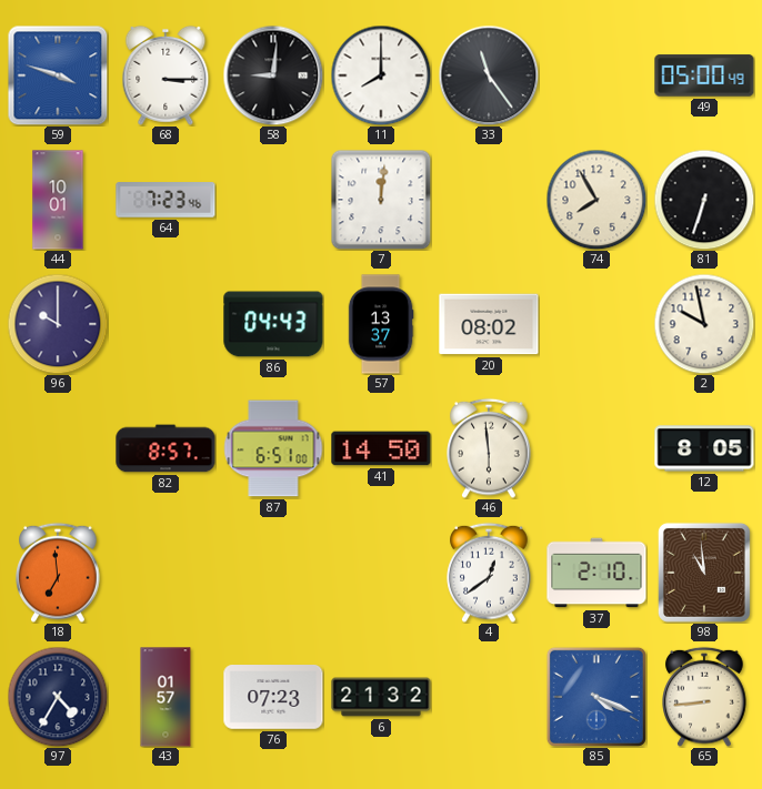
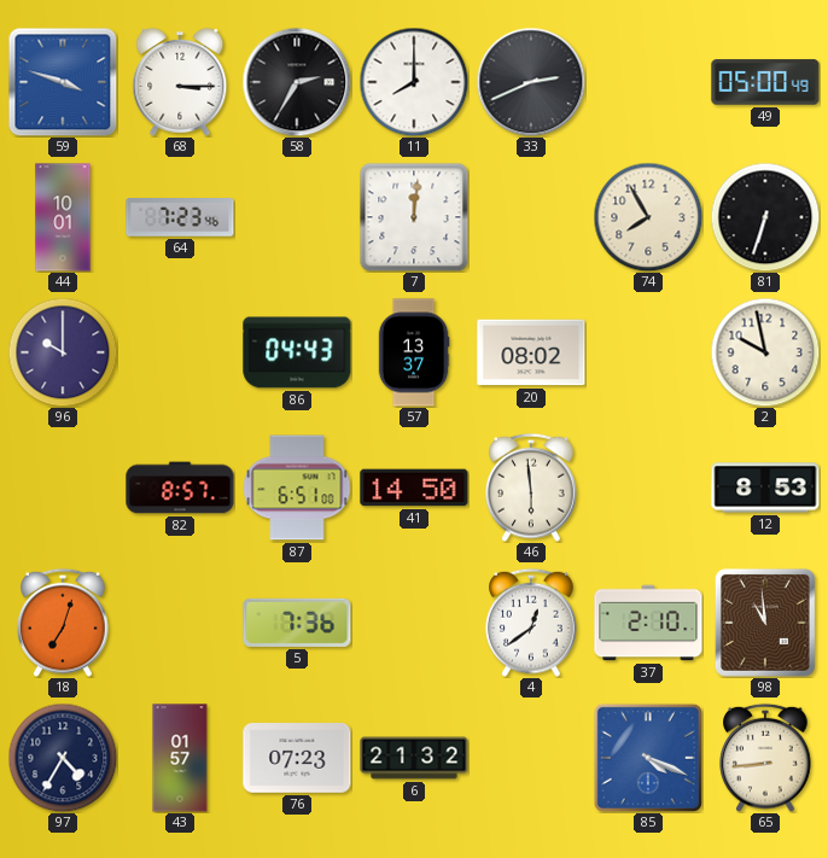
58: 9:01 -> 2:35
33: 11:24 -> 2:41
12: 8:05 -> 8:53
18: 6:59 -> 7:03
5: none -> 7:36
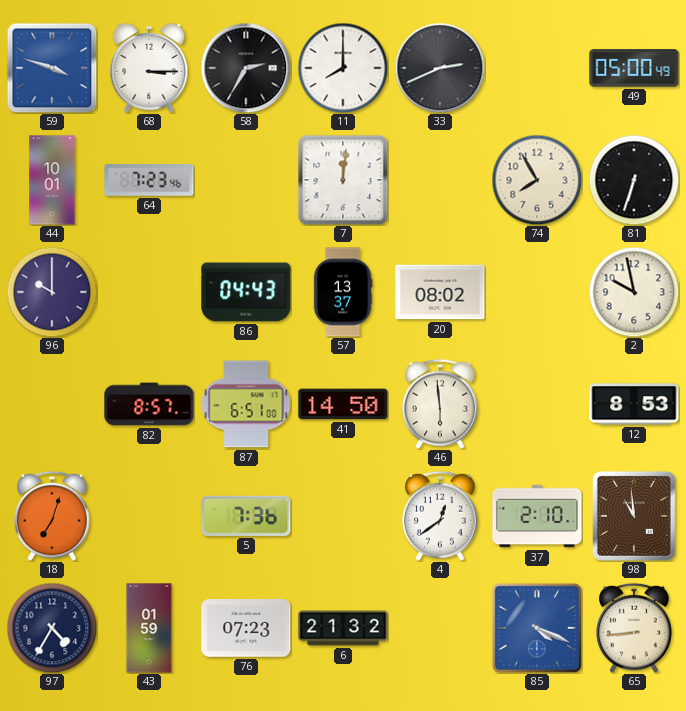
43: 01:57 -> 01:59
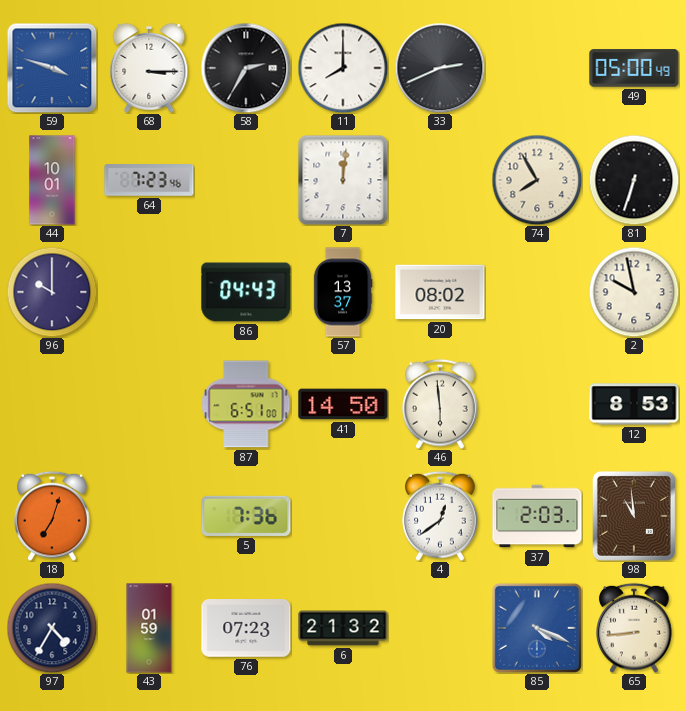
82: 8:57 -> none
37: 2:10 -> 2:03
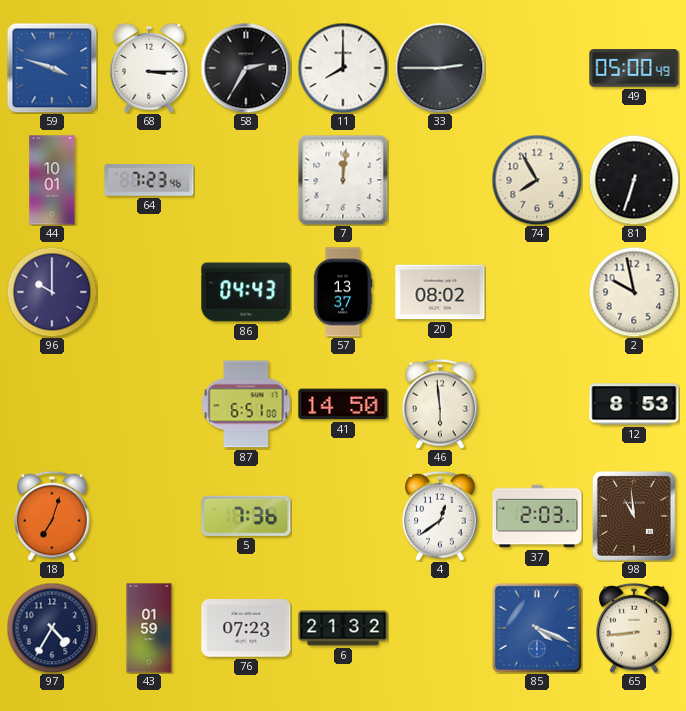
33: 2:41 -> 2:45
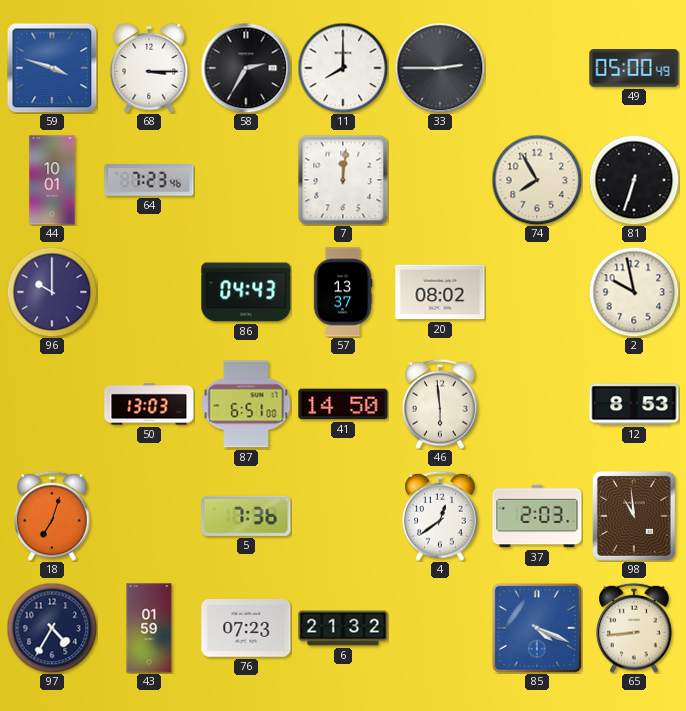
50: none -> 13:03
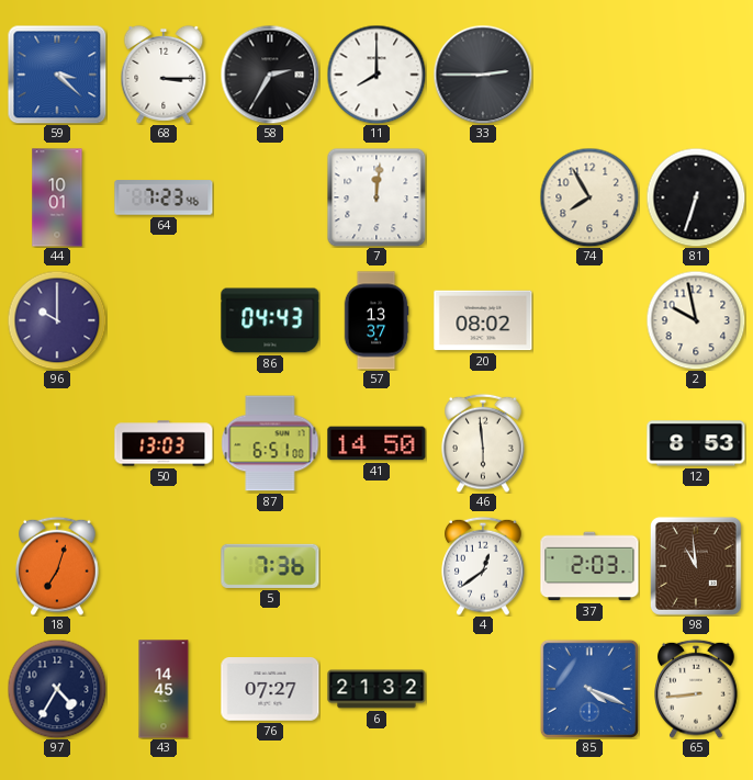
59: 3:48 -> 3:22
49: 05:00 -> none
43: 01:59 -> 14:45
76: 07:23 -> 07:27
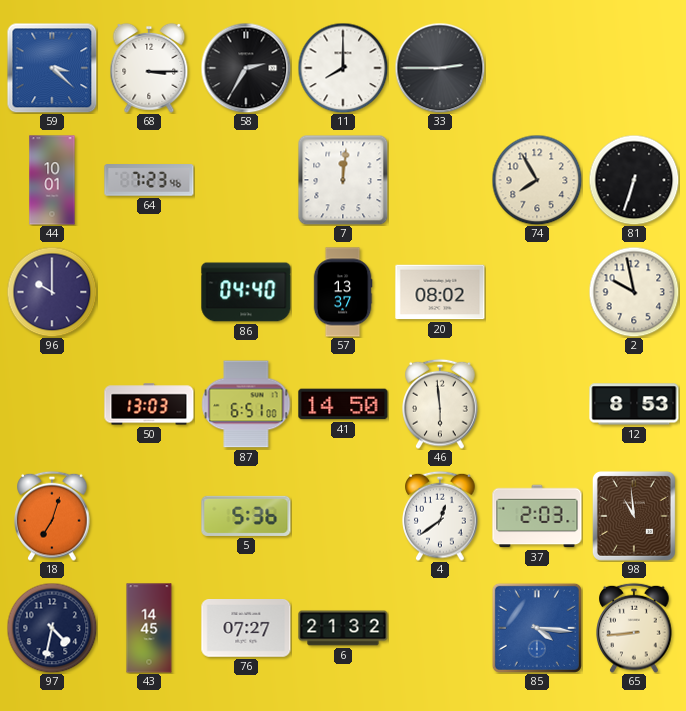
86: 04:43 -> 04:40
5: 7:36 -> 5:36
97: 4:35 -> 4:32
85: 4:19 -> 4:16
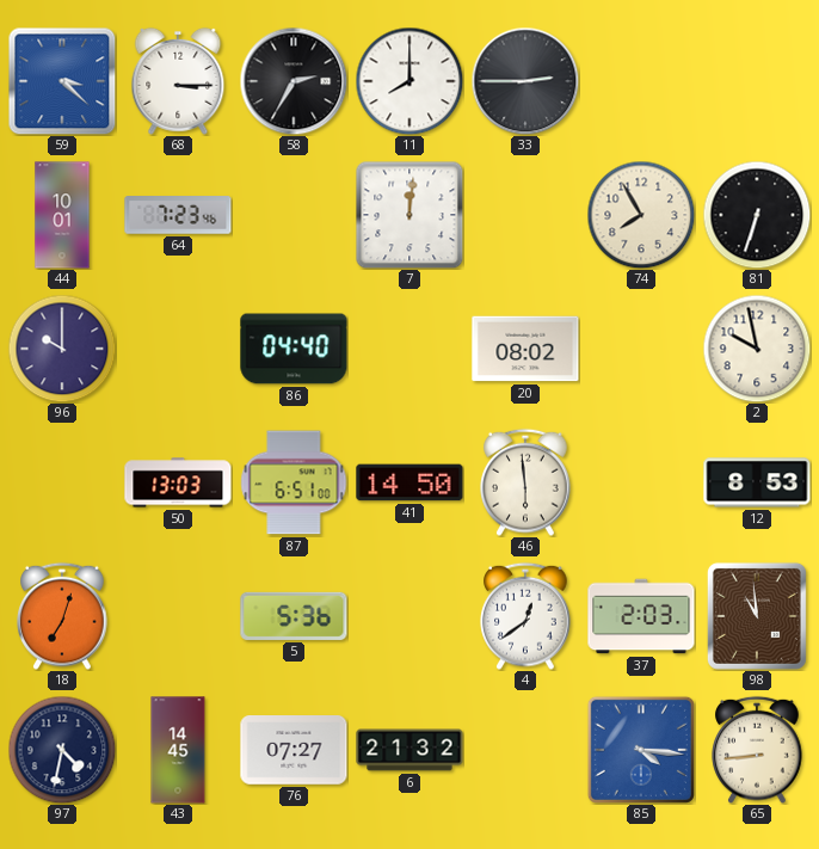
57: 13:37 -> none
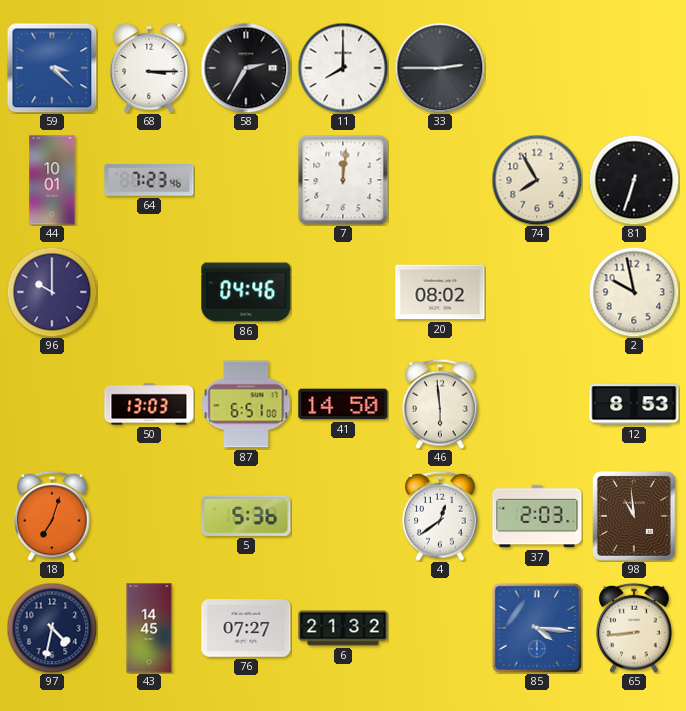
86: 04:40 -> 04:46
